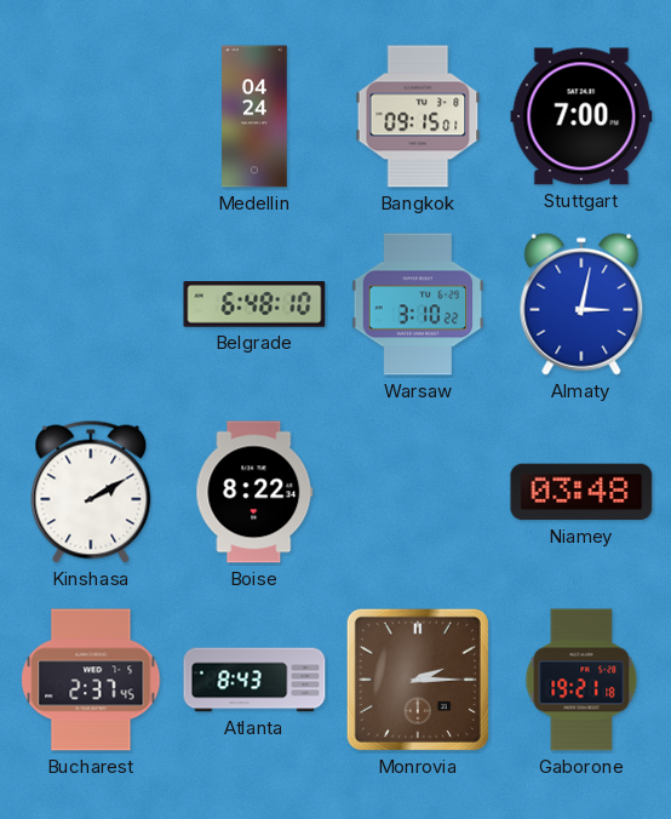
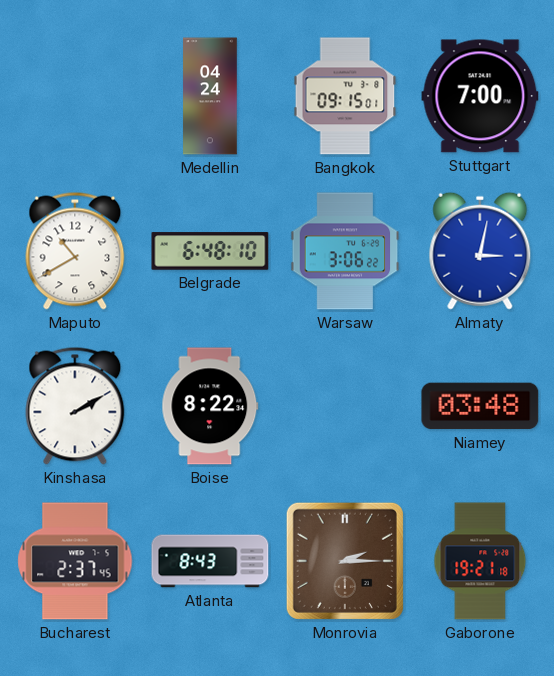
Maputo: none -> 10:40
Warsaw: 3:10 -> 3:06
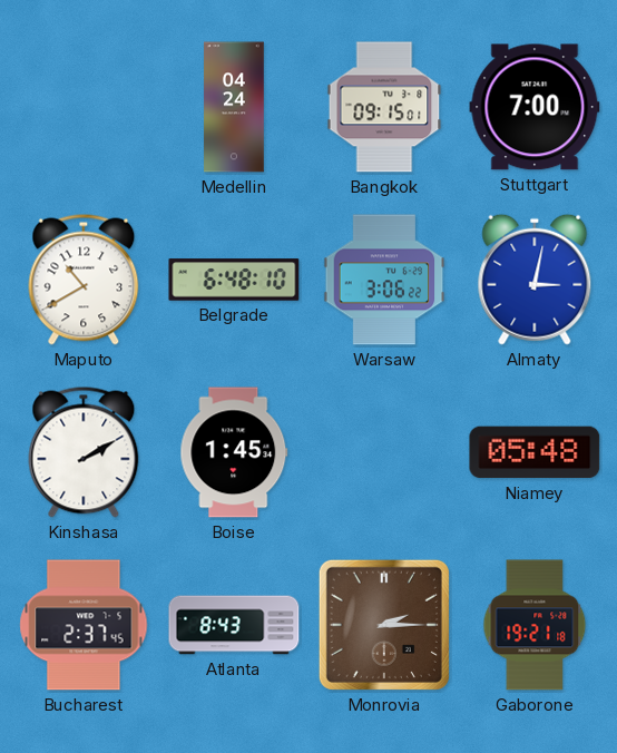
Boise: 8:22 -> 1:45
Niamey: 03:48 -> 05:48
